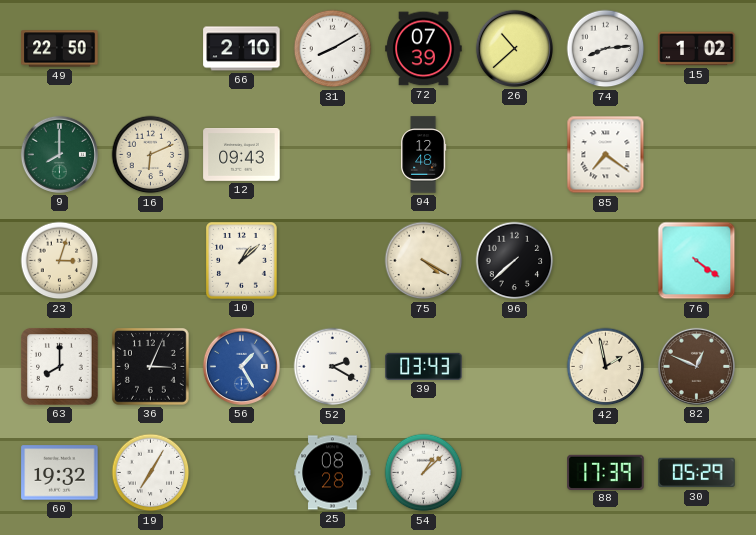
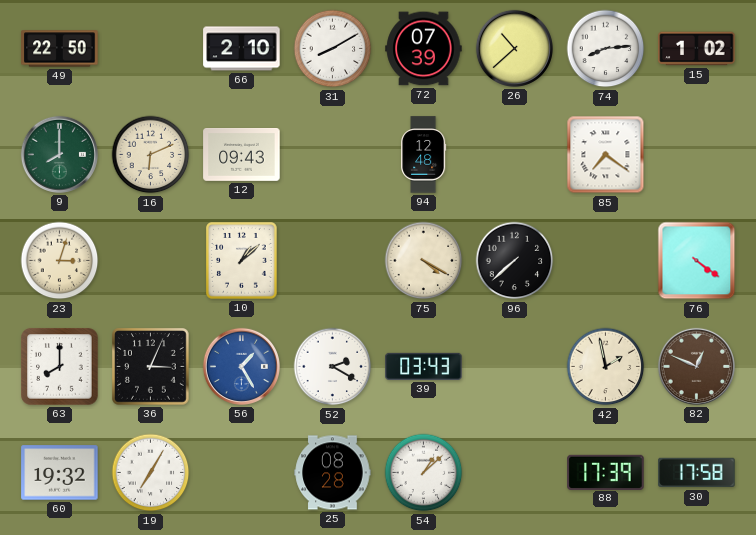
30: 05:29 -> 17:58
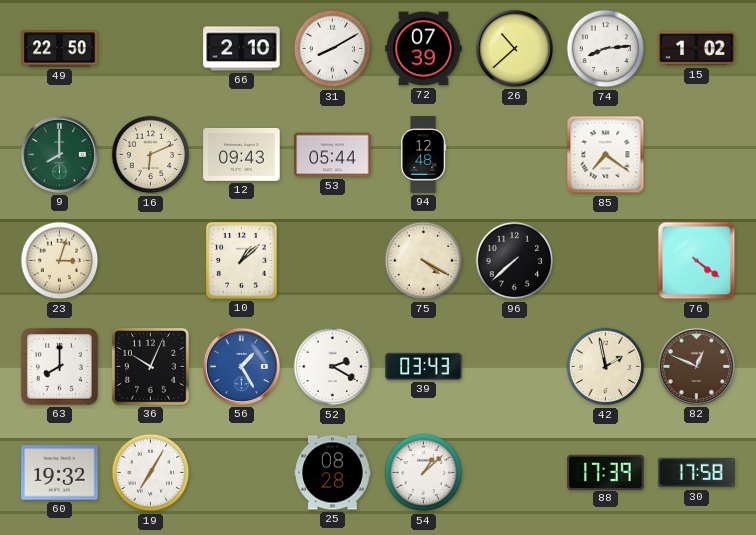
53: none -> 05:44
36: 3:04 -> 10:04
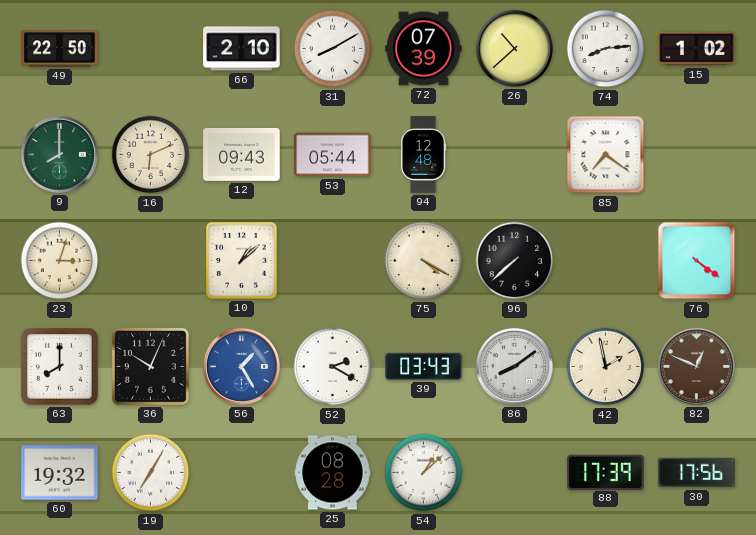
86: none -> 8:09
30: 17:58 -> 17:56
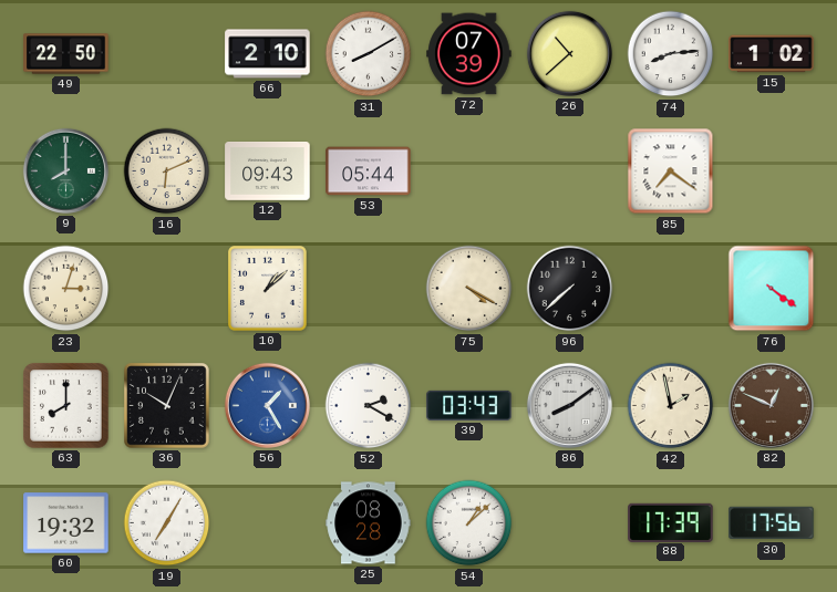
94: 12:48 -> none
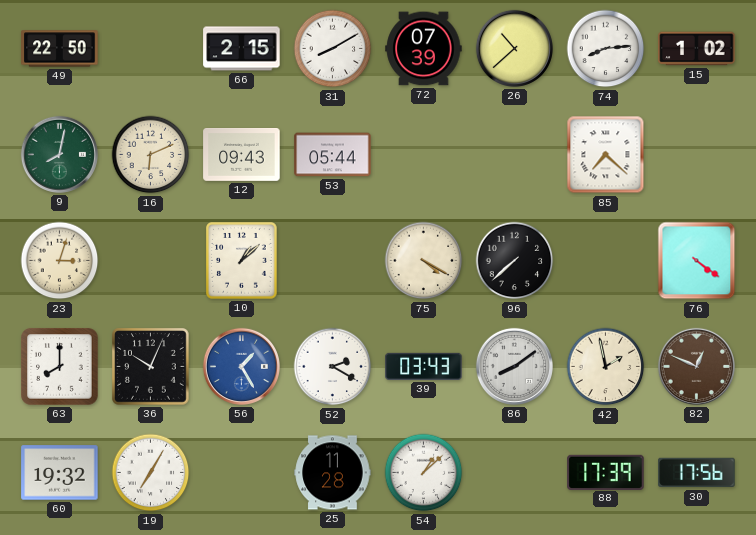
66: 2:10 -> 2:15
9: 8:00 -> 8:02
85: 7:21 -> 7:22
25: 08:28 -> 11:28
